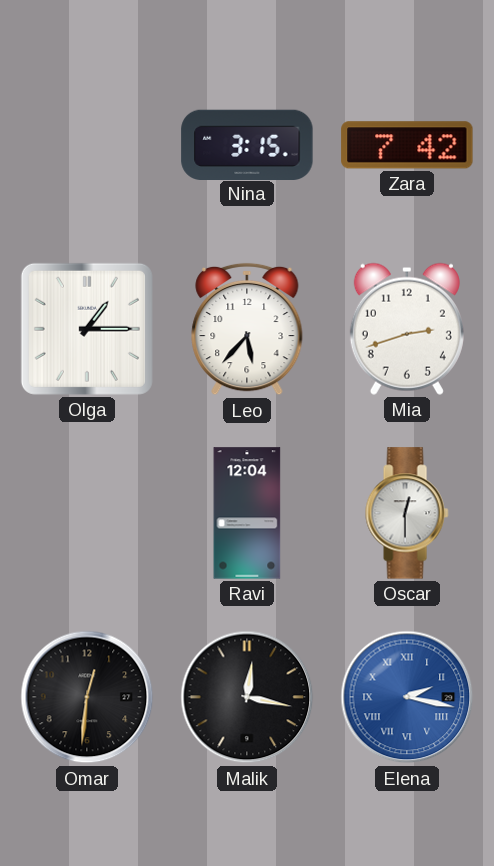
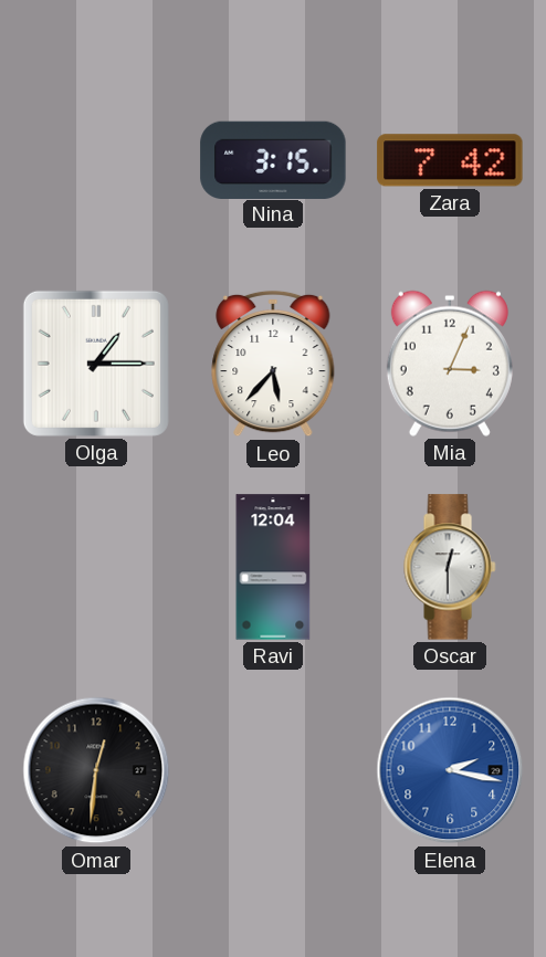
Mia: 2:42 -> 3:04
Malik: 12:17 -> none
Elena numerals: Roman -> Arabic
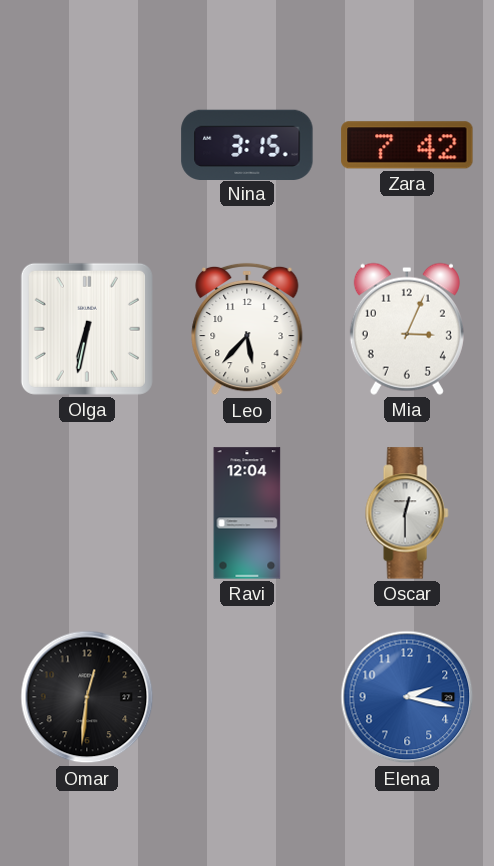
Olga: 1:15 -> 6:32
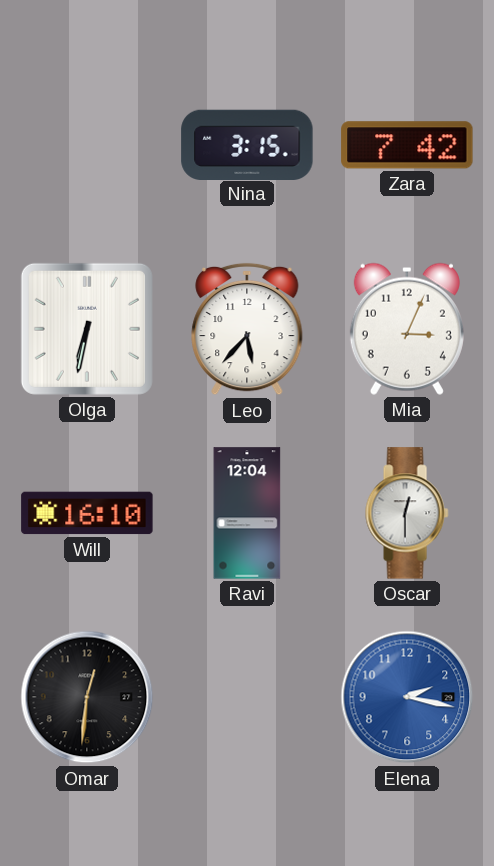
Will: none -> 16:10
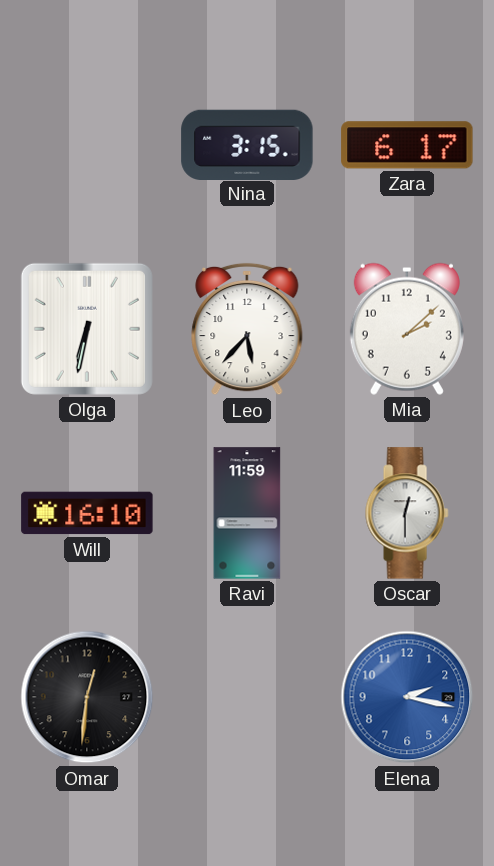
Zara: 7:42 -> 6:17
Mia: 3:04 -> 2:08
Ravi: 12:04 -> 11:59
